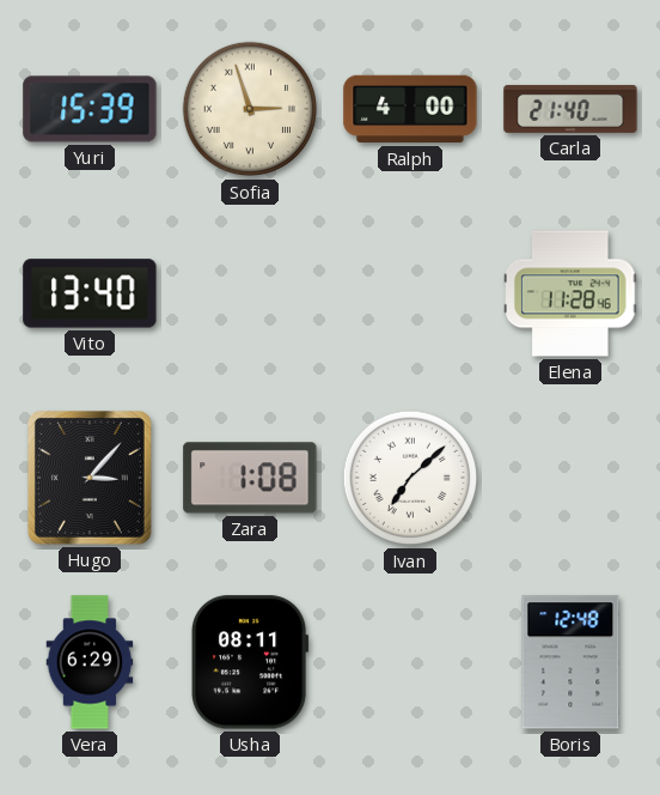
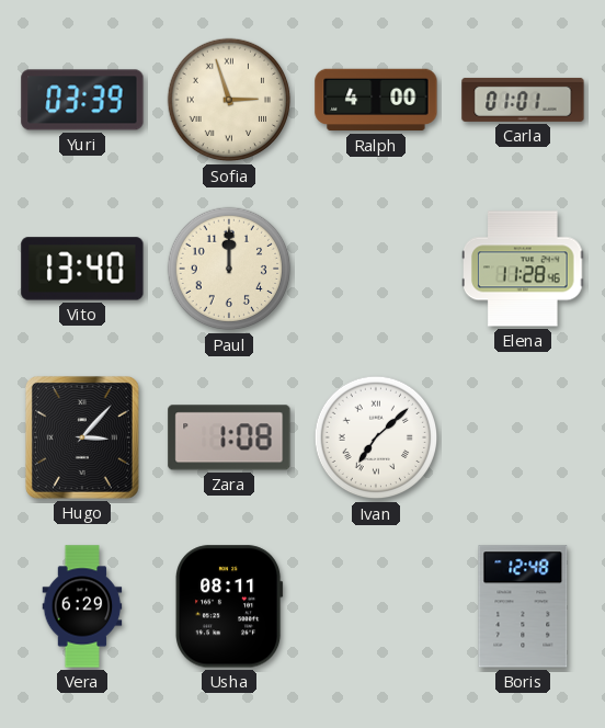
Yuri: 15:39 -> 03:39
Carla: 21:40 -> 01:01
Paul: none -> 12:00
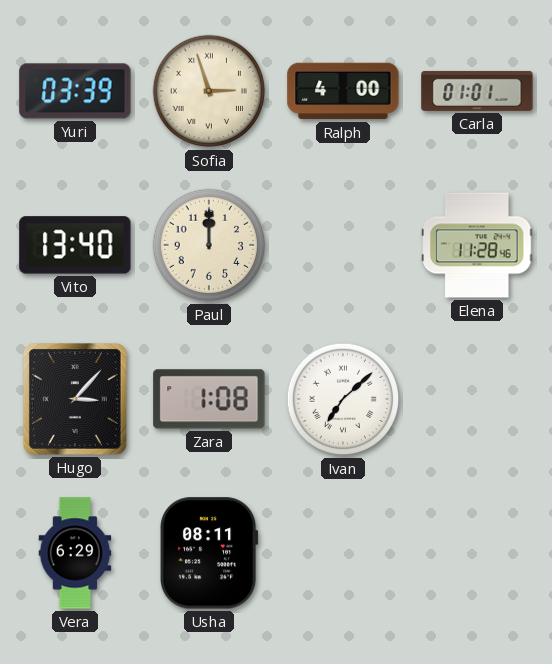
Boris: 12:48 -> none
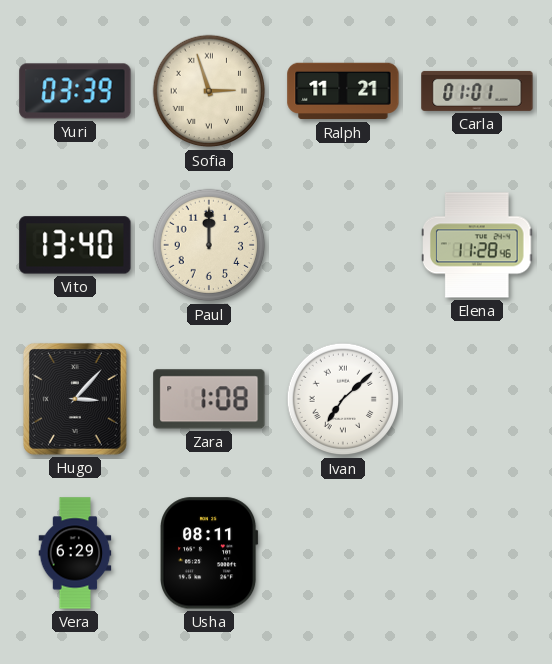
Ralph: 4:00 -> 11:21
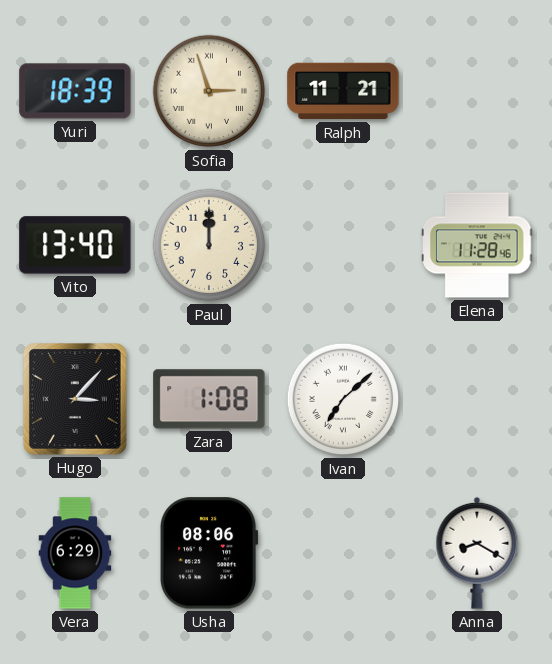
Yuri: 03:39 -> 18:39
Carla: 01:01 -> none
Usha: 08:11 -> 08:06
Anna: none -> 8:20
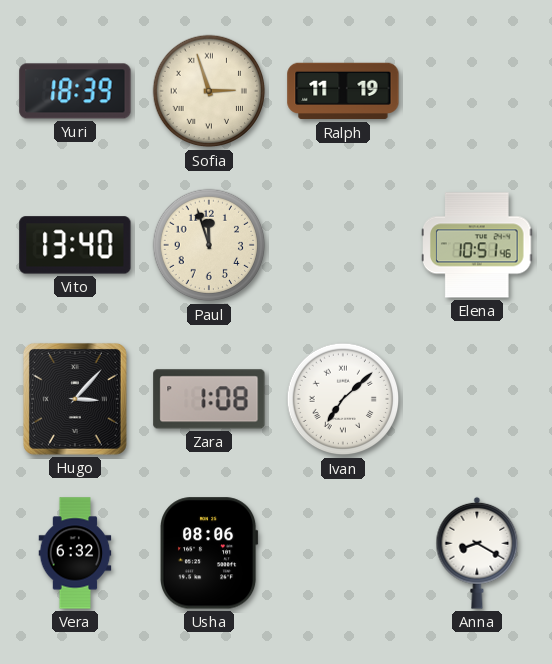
Ralph: 11:21 -> 11:19
Paul: 12:00 -> 11:57
Elena: 11:28 -> 10:51
Vera: 6:29 -> 6:32
